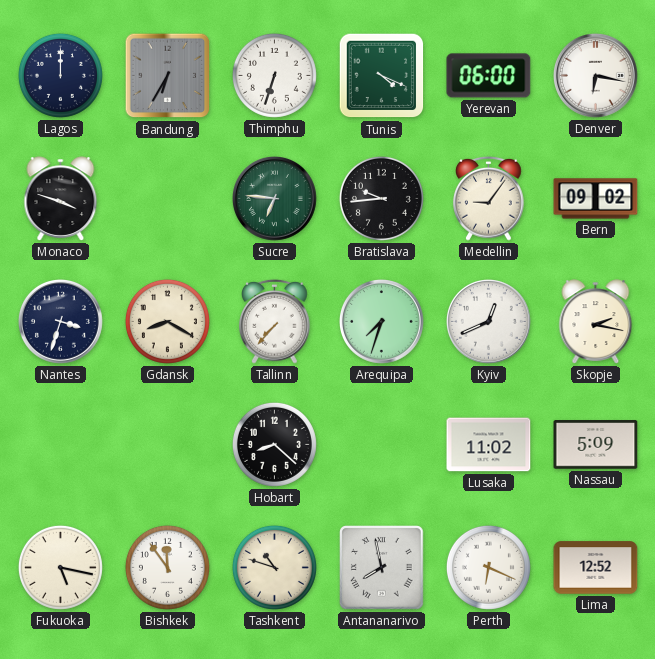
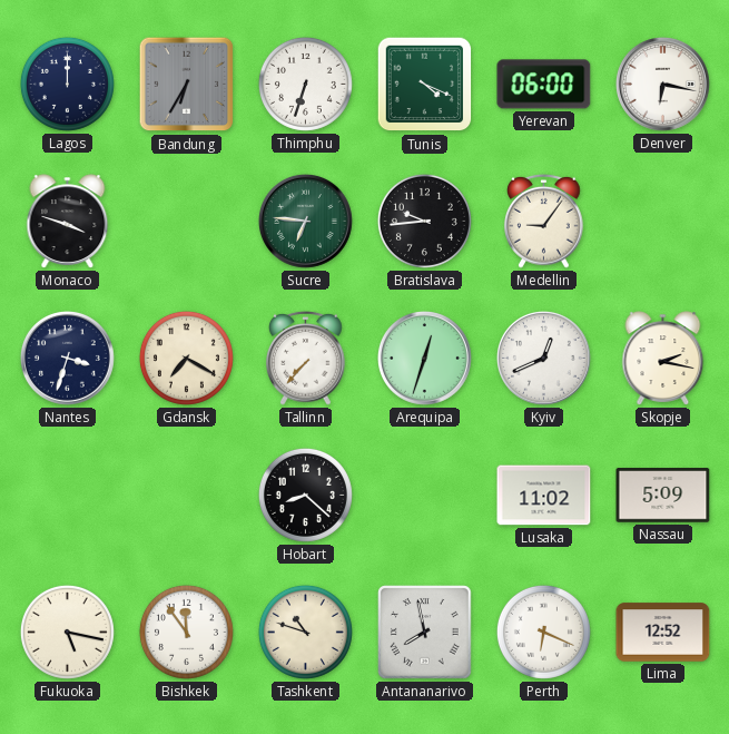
Bern: 09:02 -> none
Gdansk: 8:20 -> 7:20
Arequipa: 7:33 -> 12:33
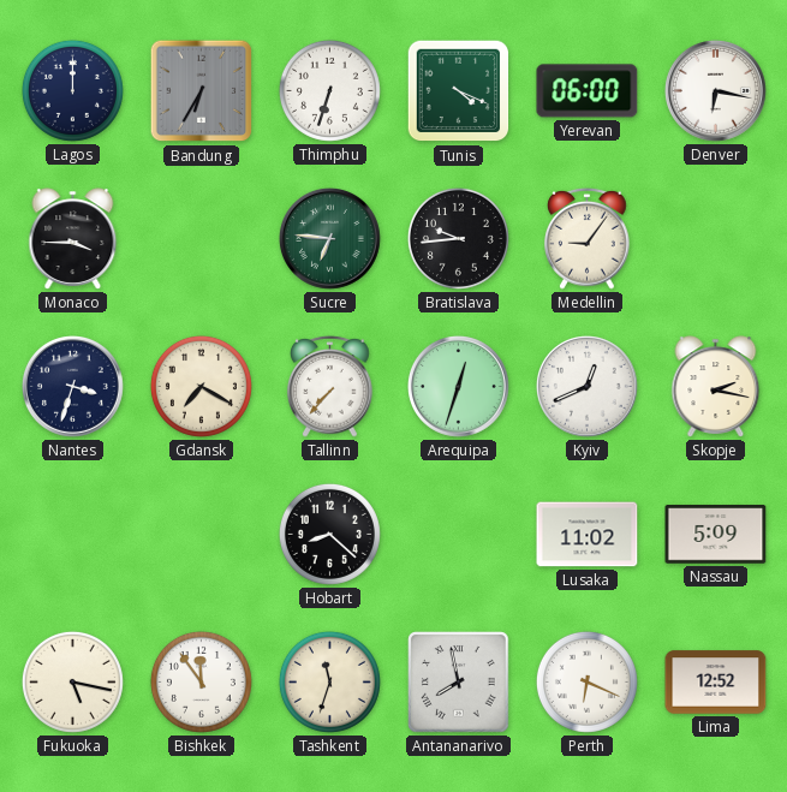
Monaco: 3:48 -> 3:45
Tashkent: 10:48 -> 11:33
